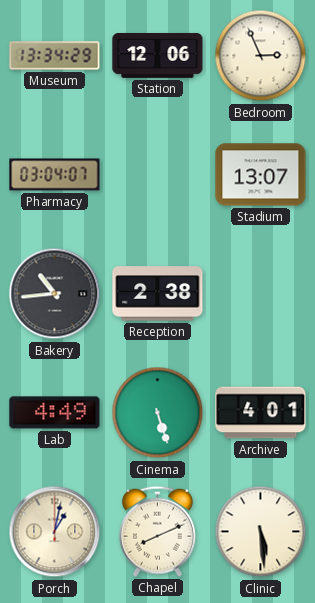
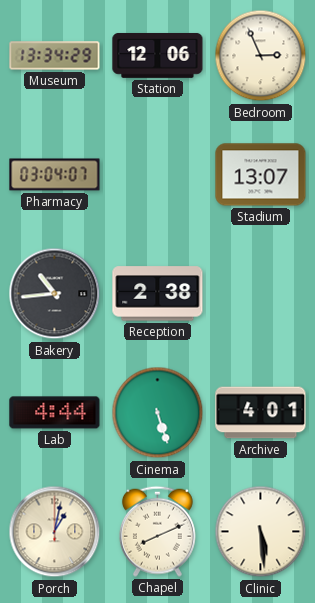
Lab: 4:49 -> 4:44
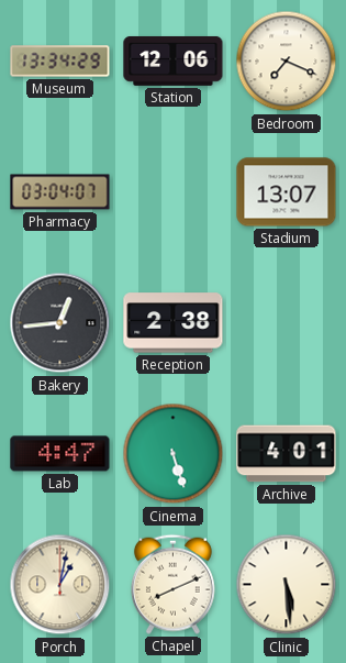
Bedroom: 2:56 -> 7:19
Bakery: 10:44 -> 12:44
Lab: 4:44 -> 4:47
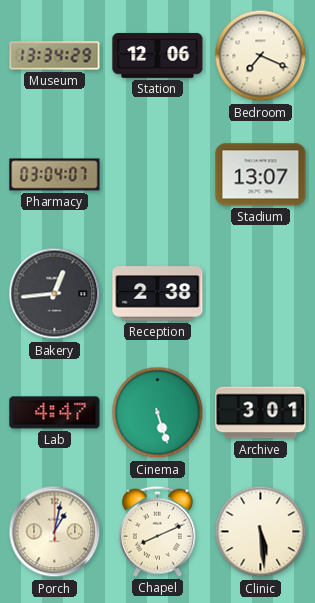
Archive: 4:01 -> 3:01
